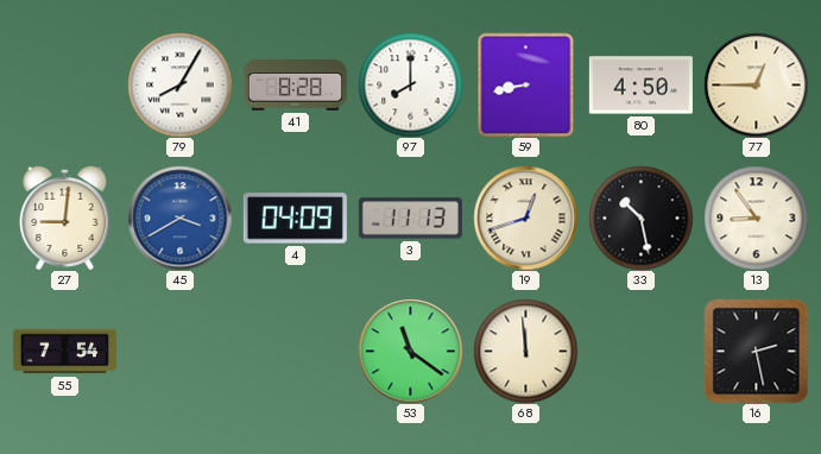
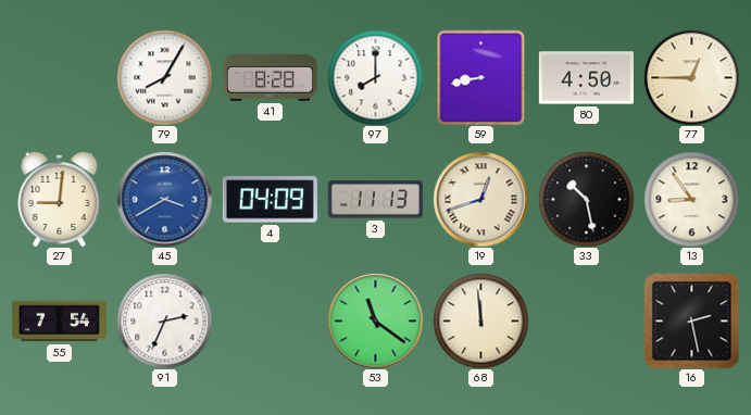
91: none -> 2:34
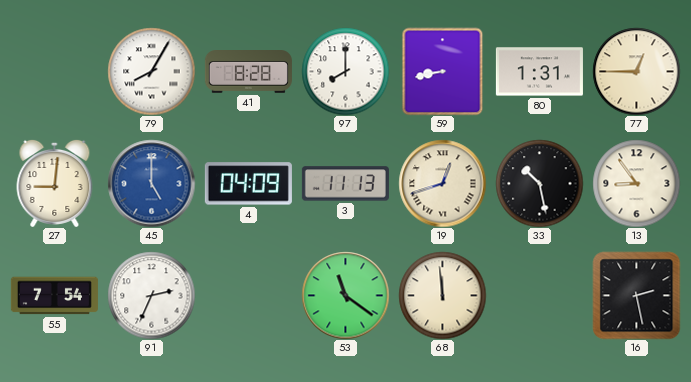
80: 4:50 -> 1:31
45: 3:40 -> 5:00
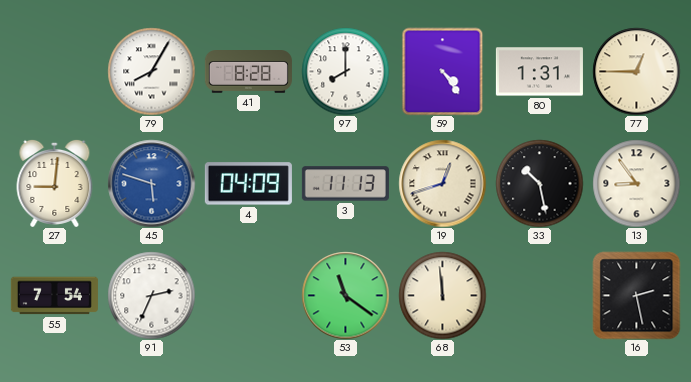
59: 8:43 -> 4:24
45: 5:00 -> 5:48
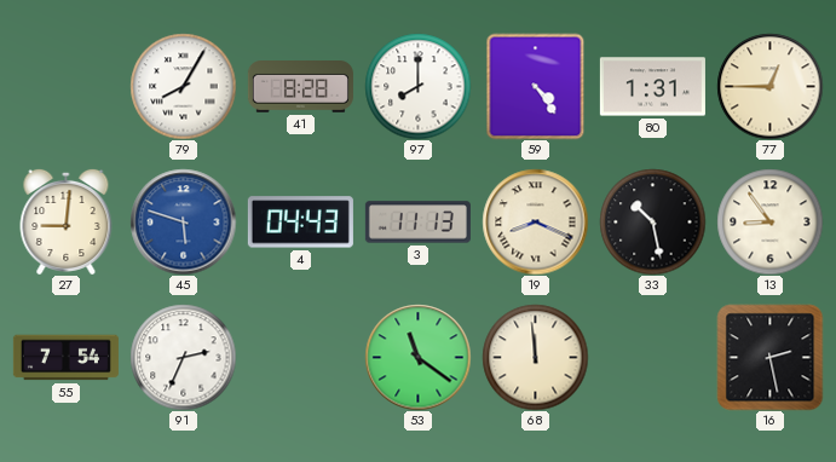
4: 04:09 -> 04:43
19: 12:42 -> 8:19
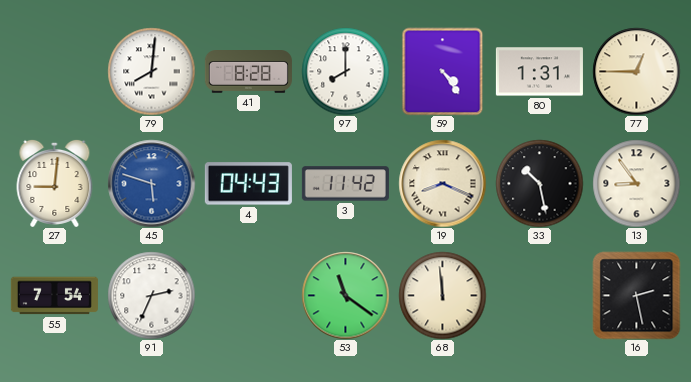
79: 8:05 -> 8:01
3: 11:13 -> 11:42
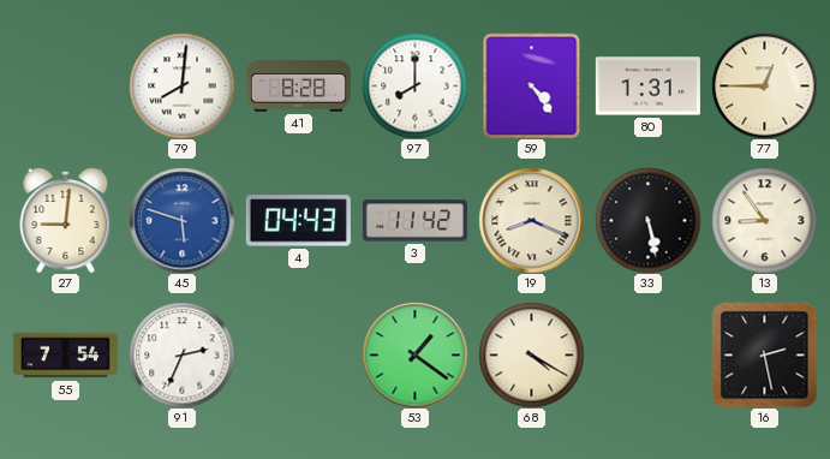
33: 10:28 -> 5:28
53: 11:21 -> 1:21
68: 11:59 -> 4:20
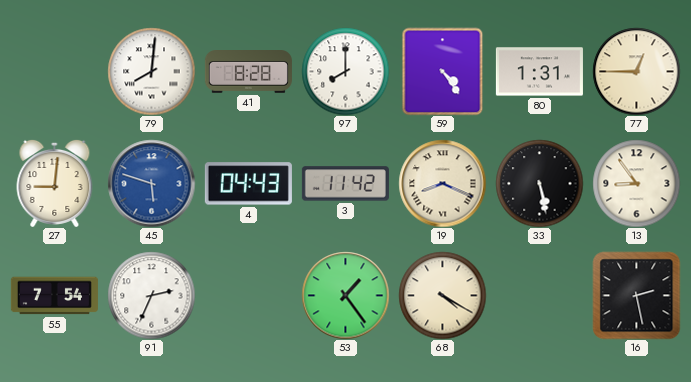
53: 1:21 -> 1:24
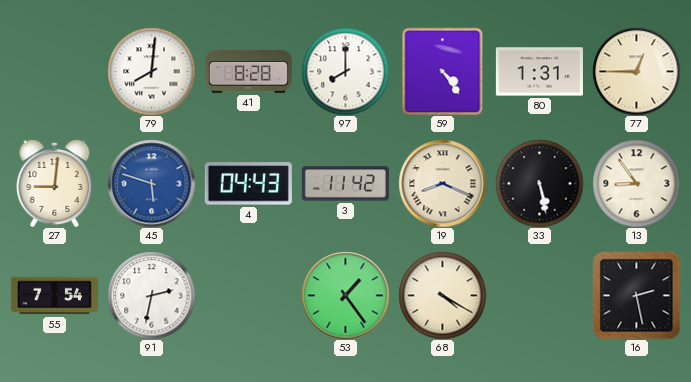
91: 2:34 -> 2:32
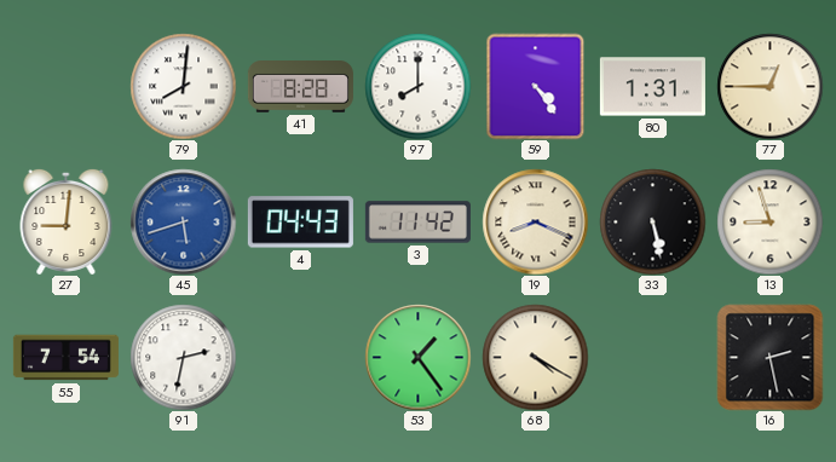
45: 5:48 -> 5:42
13: 8:54 -> 8:57
